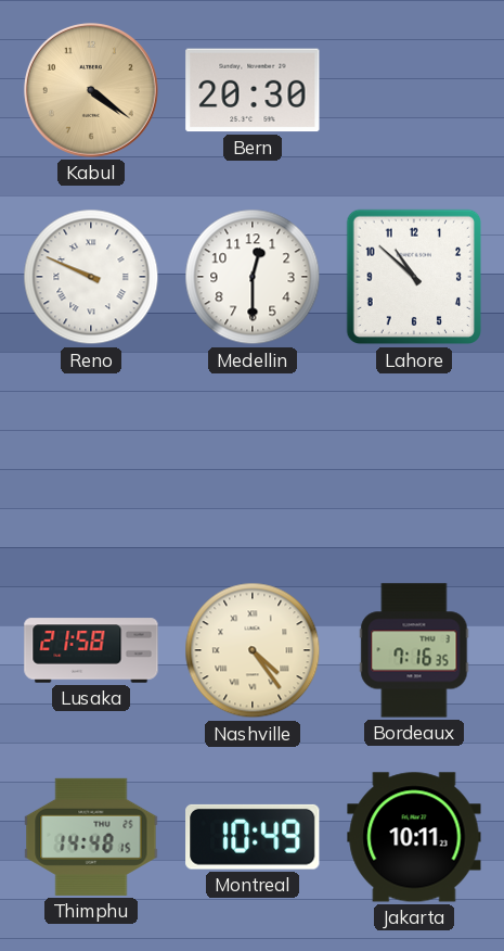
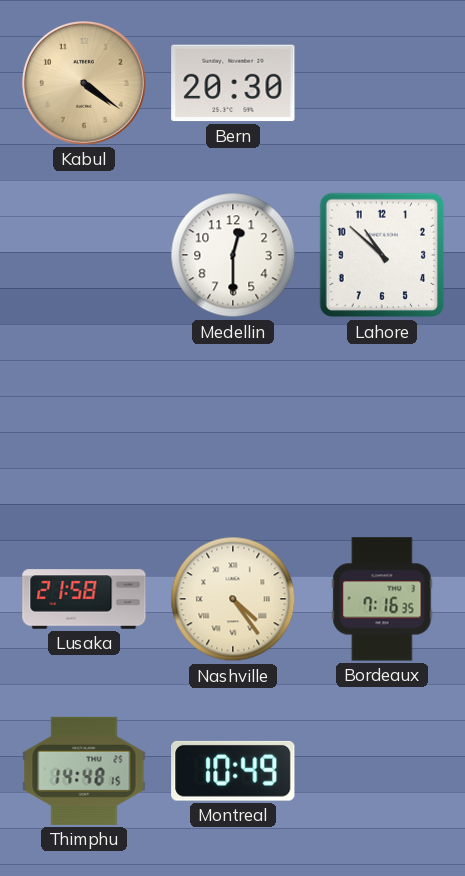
Reno: 9:49 -> none
Jakarta: 10:11 -> none
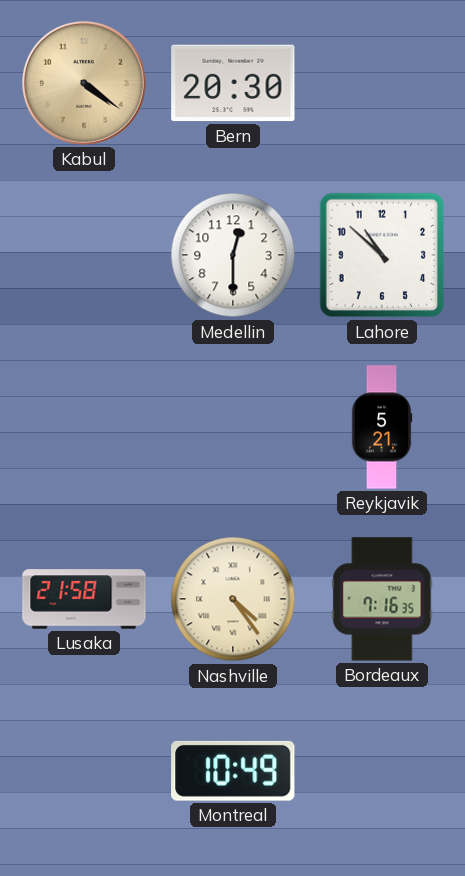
Reykjavik: none -> 5:21
Thimphu: 14:48 -> none
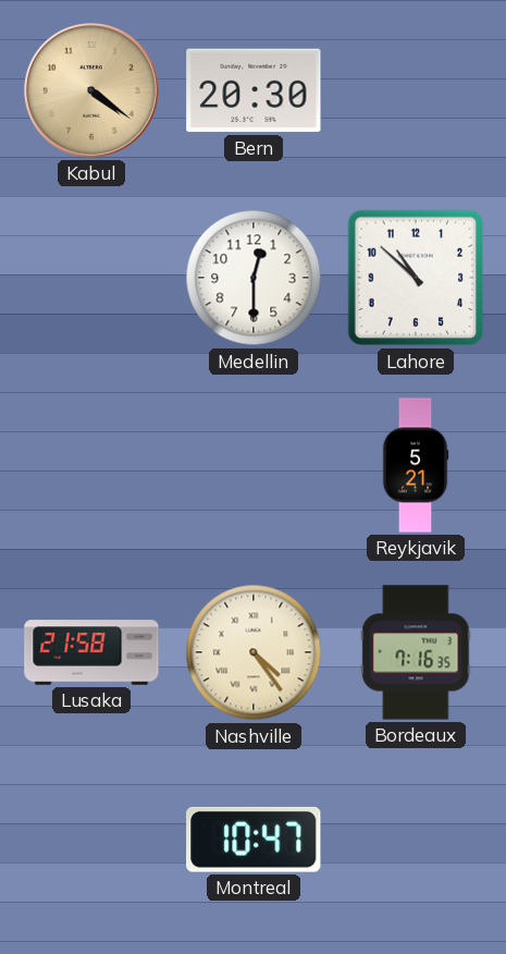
Montreal: 10:49 -> 10:47
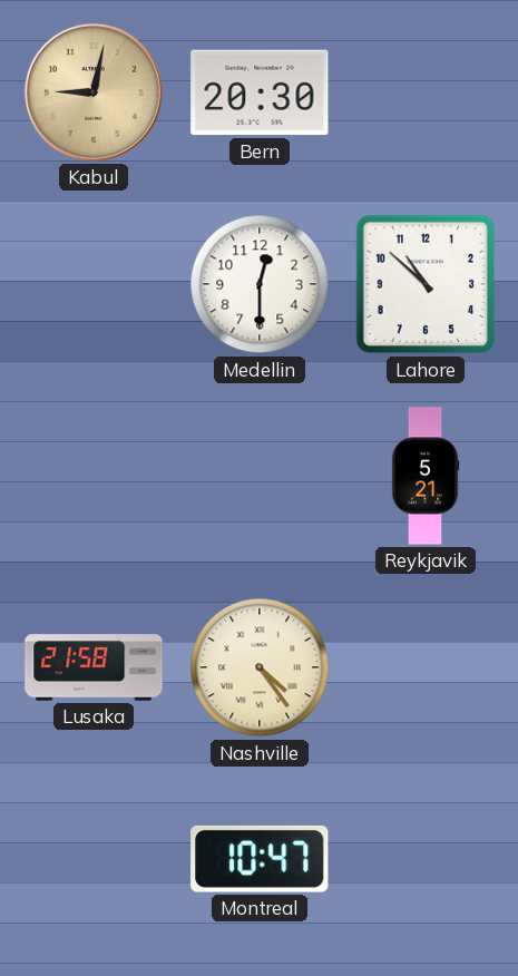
Kabul: 4:21 -> 9:02
Bordeaux: 7:16 -> none
